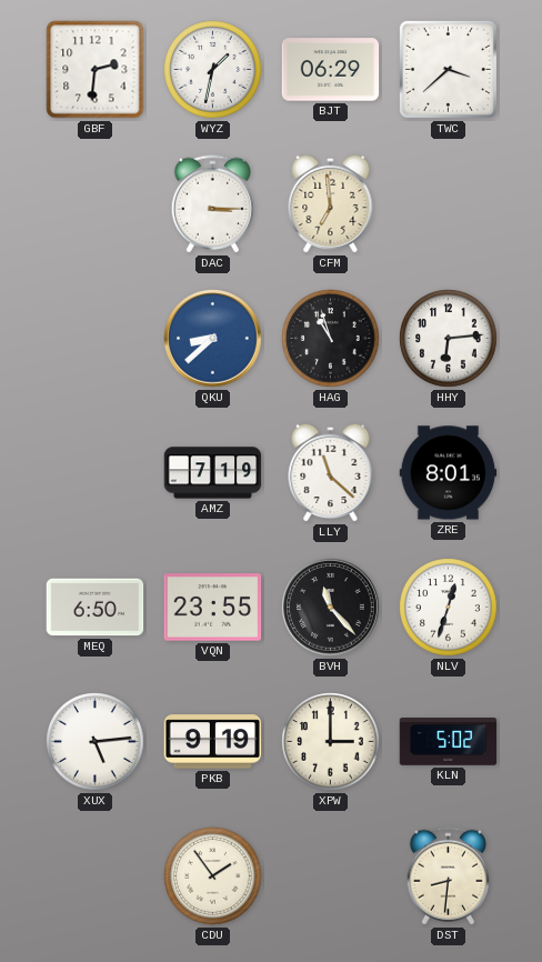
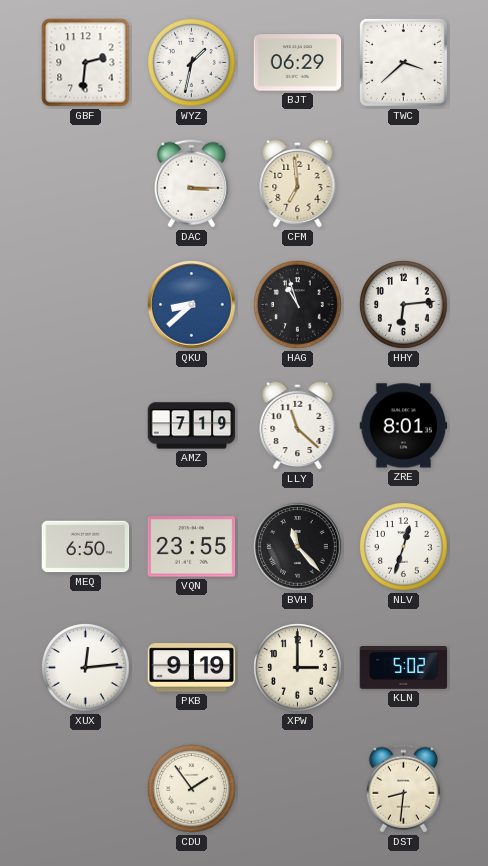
XUX: 5:14 -> 12:14
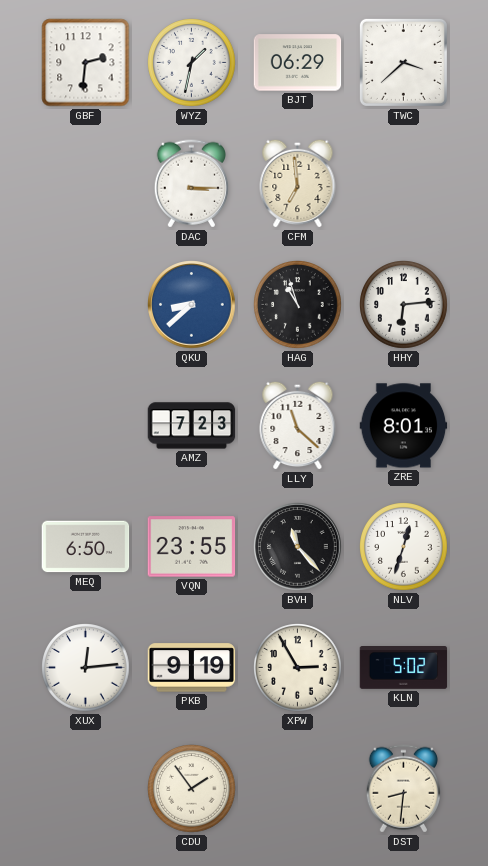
AMZ: 7:19 -> 7:23
XPW: 3:00 -> 2:55
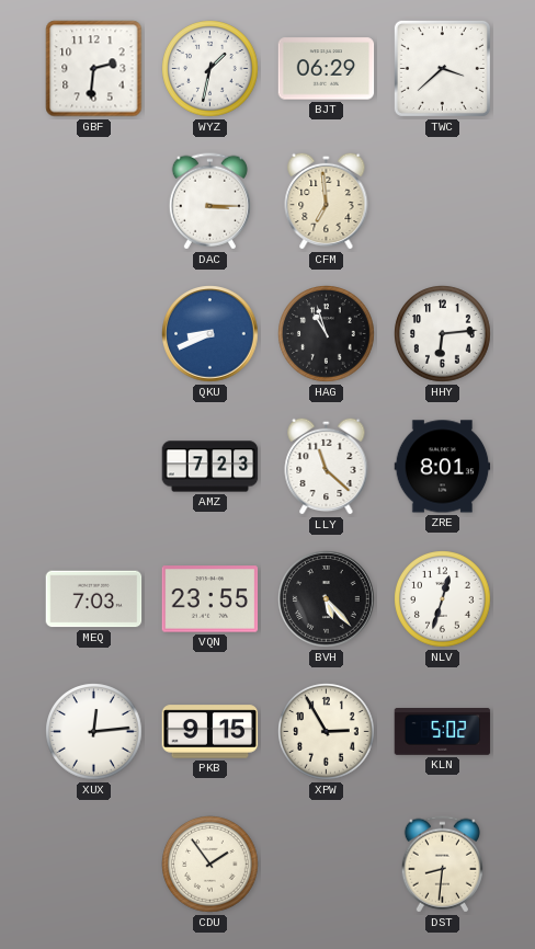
QKU: 8:38 -> 8:41
MEQ: 6:50 -> 7:03
BVH: 11:23 -> 5:23
PKB: 9:19 -> 9:15
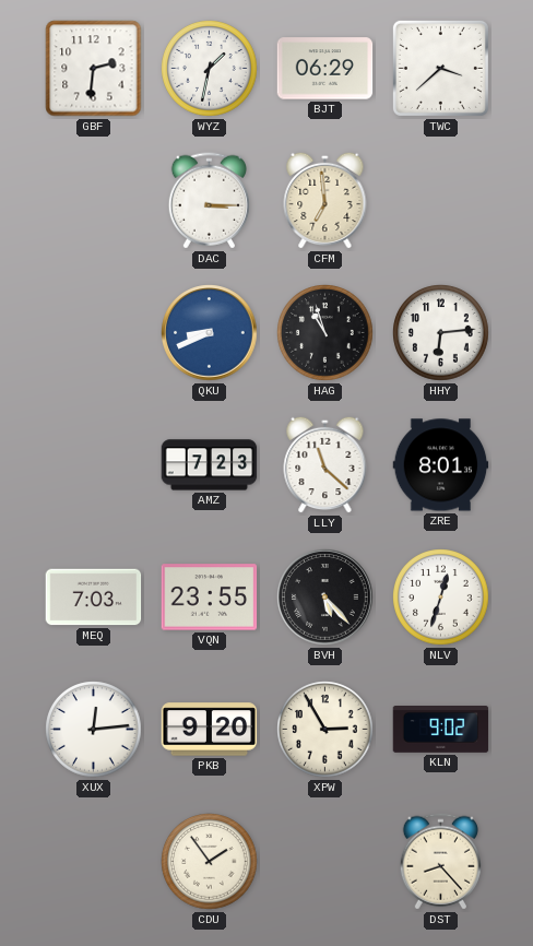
PKB: 9:15 -> 9:20
KLN: 5:02 -> 9:02
DST: 8:31 -> 8:23
